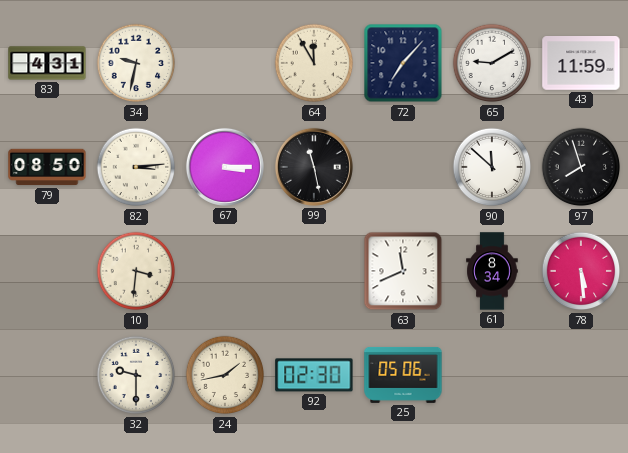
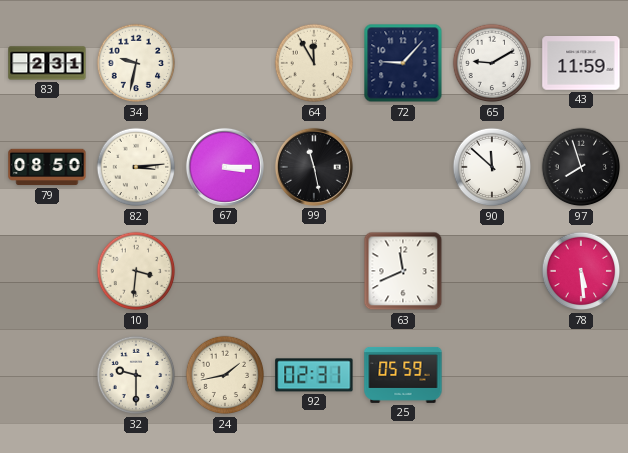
83: 4:31 -> 2:31
72: 7:07 -> 9:07
61: 8:34 -> none
92: 02:30 -> 02:31
25: 05:06 -> 05:59
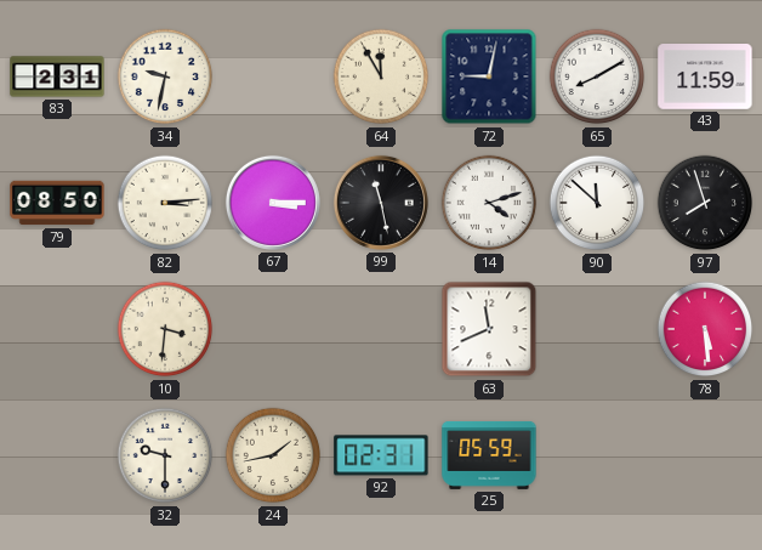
72: 9:07 -> 9:02
65: 9:10 -> 8:10
14: none -> 4:12
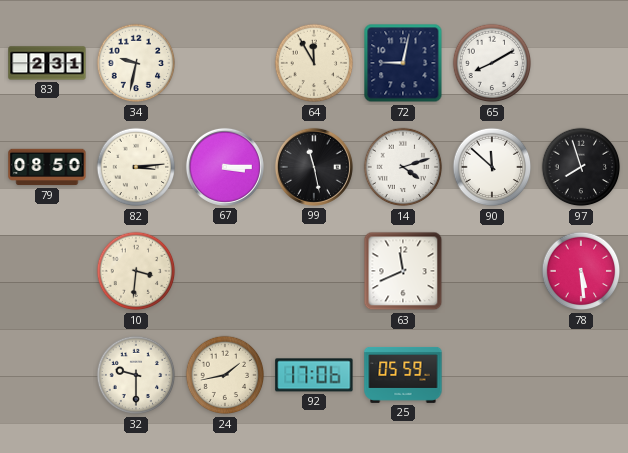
43: 11:59 -> none
92: 02:31 -> 17:06
